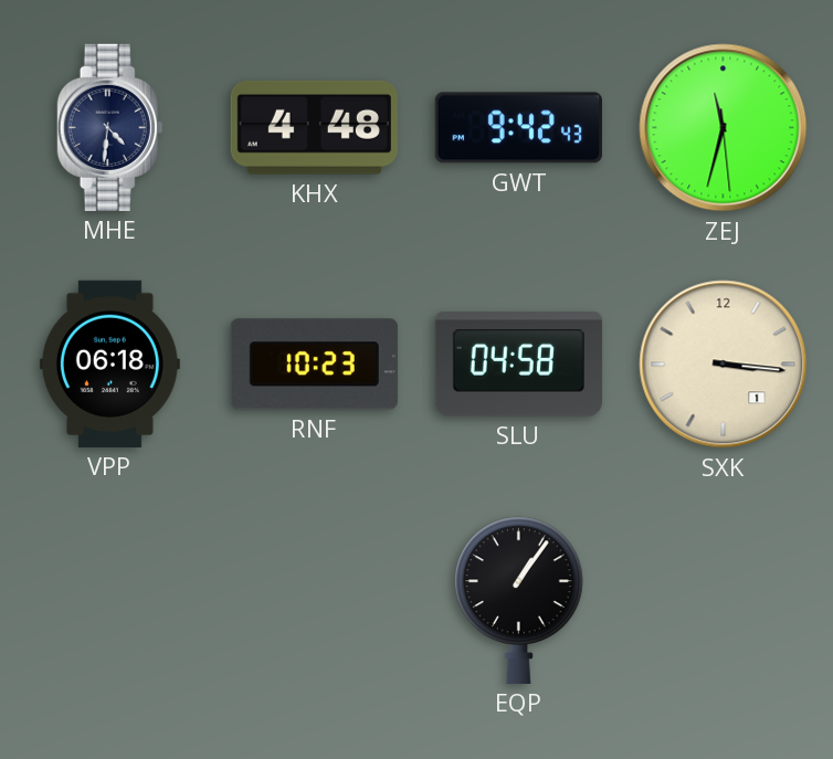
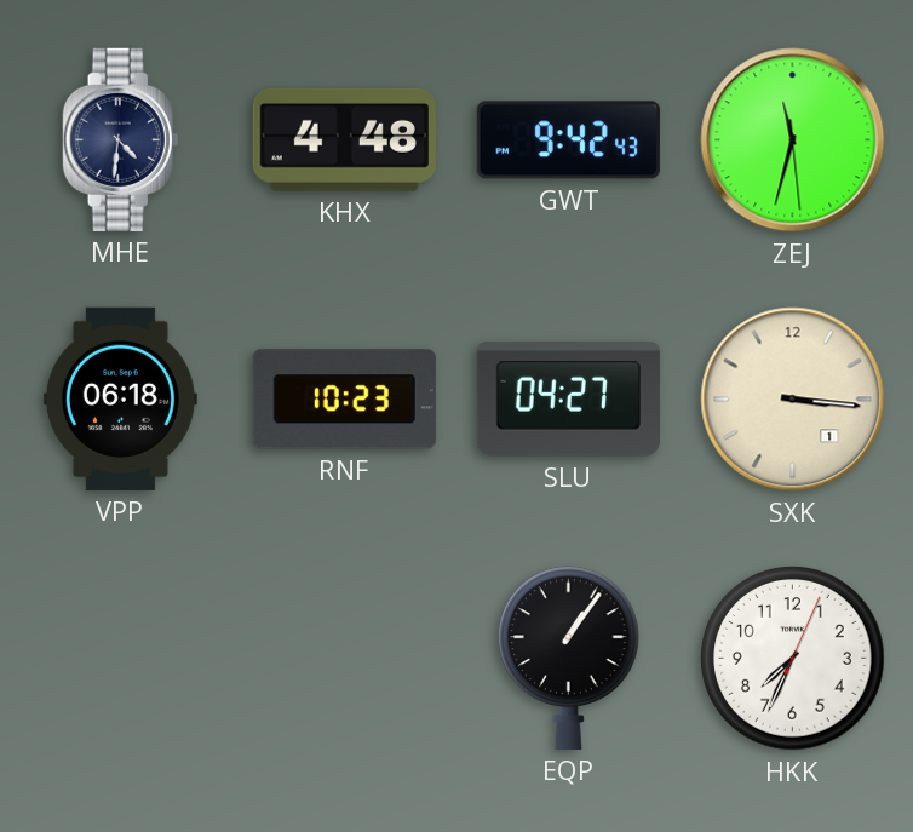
SLU: 04:58 -> 04:27
HKK: none -> 7:34
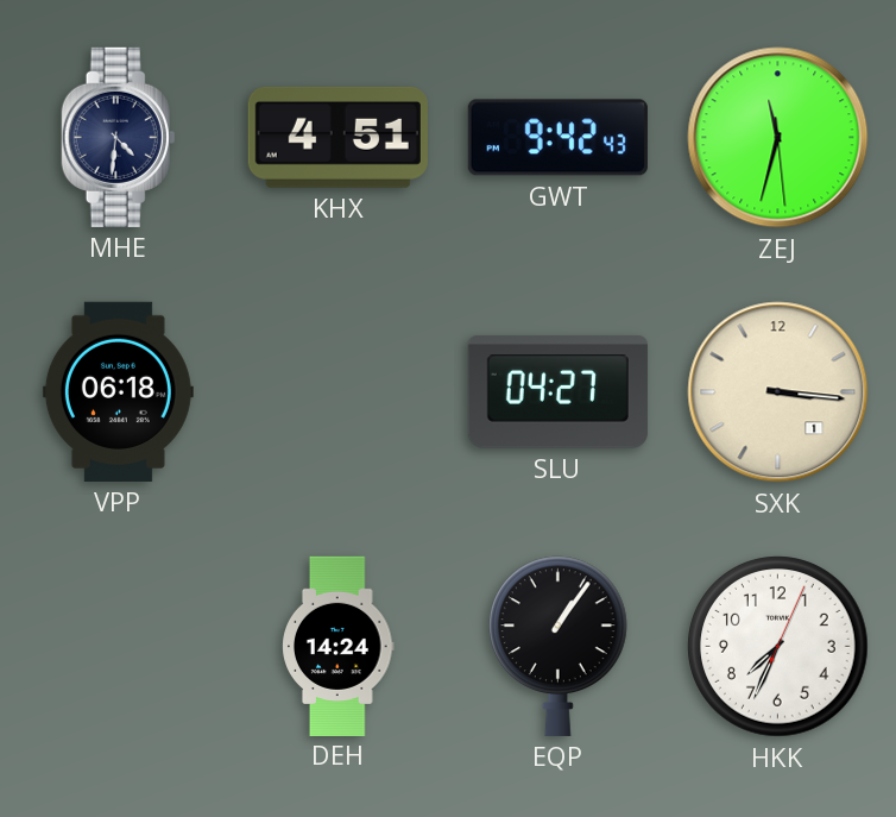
KHX: 4:48 -> 4:51
RNF: 10:23 -> none
DEH: none -> 14:24
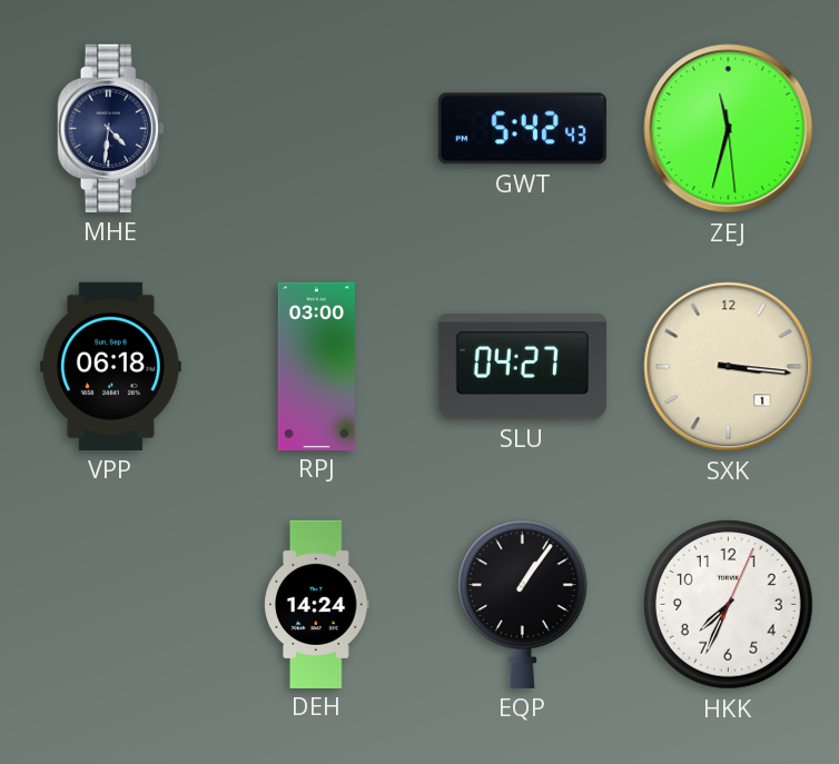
KHX: 4:51 -> none
GWT: 9:42 -> 5:42
RPJ: none -> 03:00
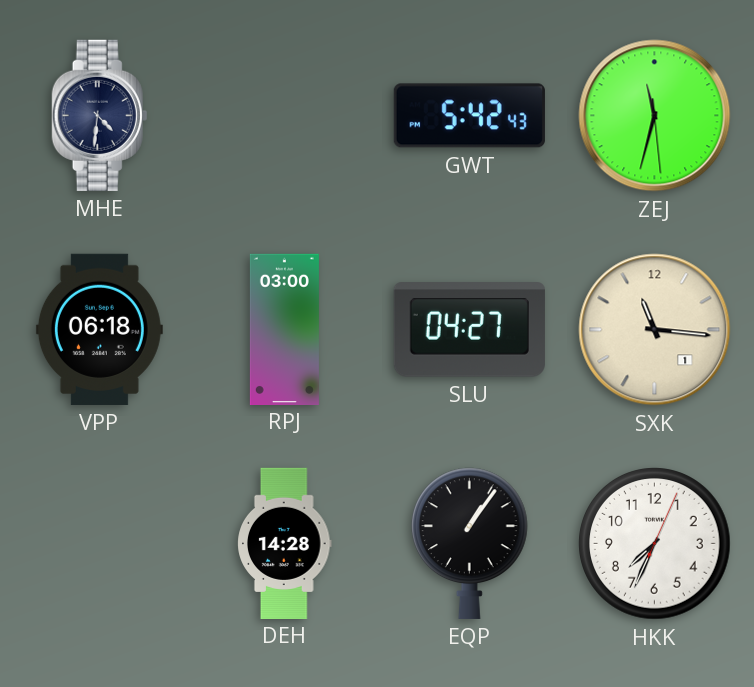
SXK: 3:16 -> 11:16
DEH: 14:24 -> 14:28
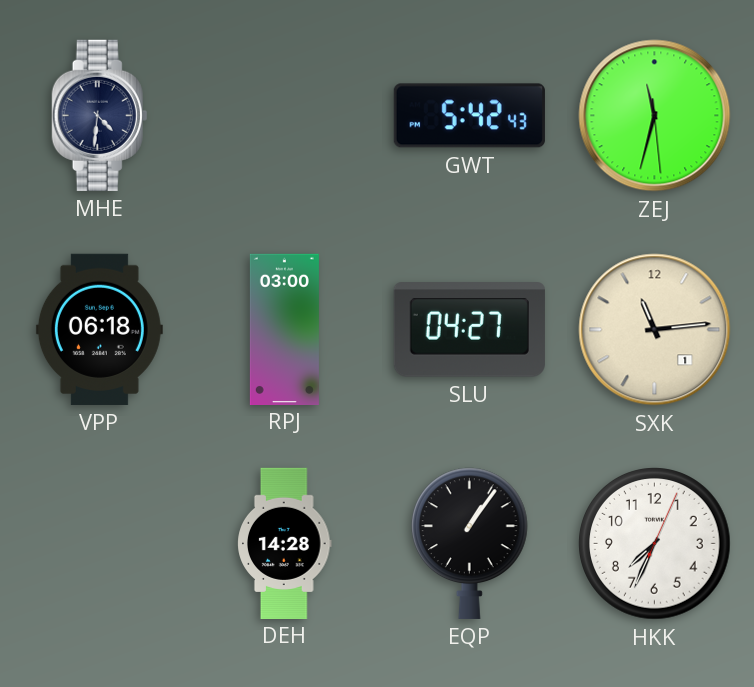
SXK: 11:16 -> 11:14
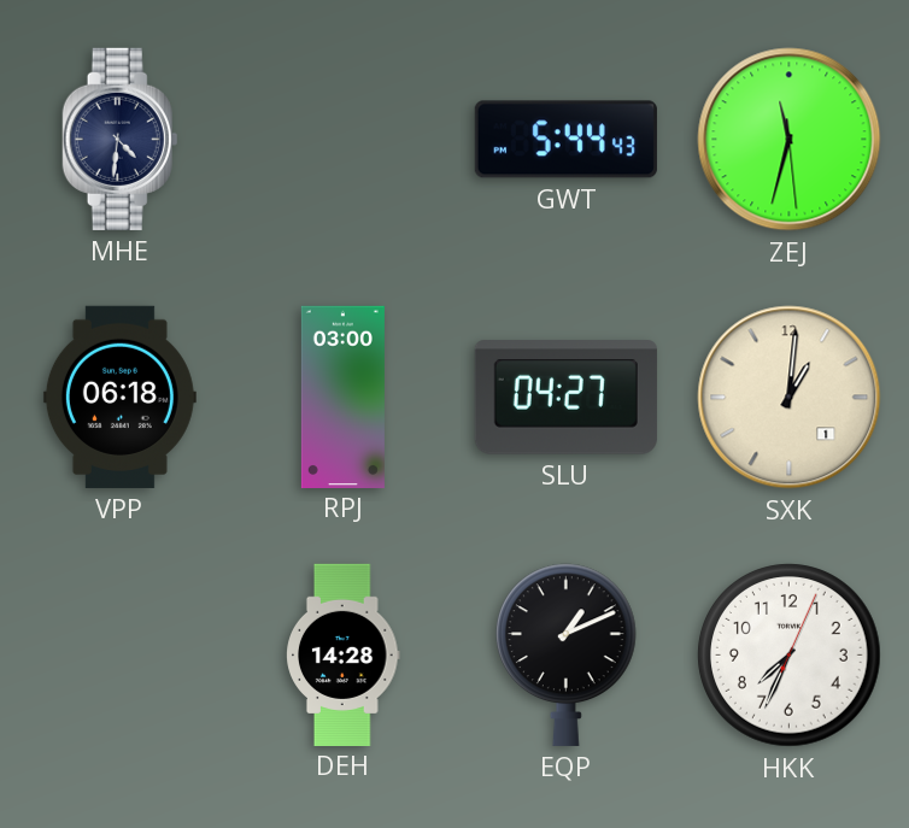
GWT: 5:42 -> 5:44
SXK: 11:14 -> 1:01
EQP: 1:06 -> 1:11
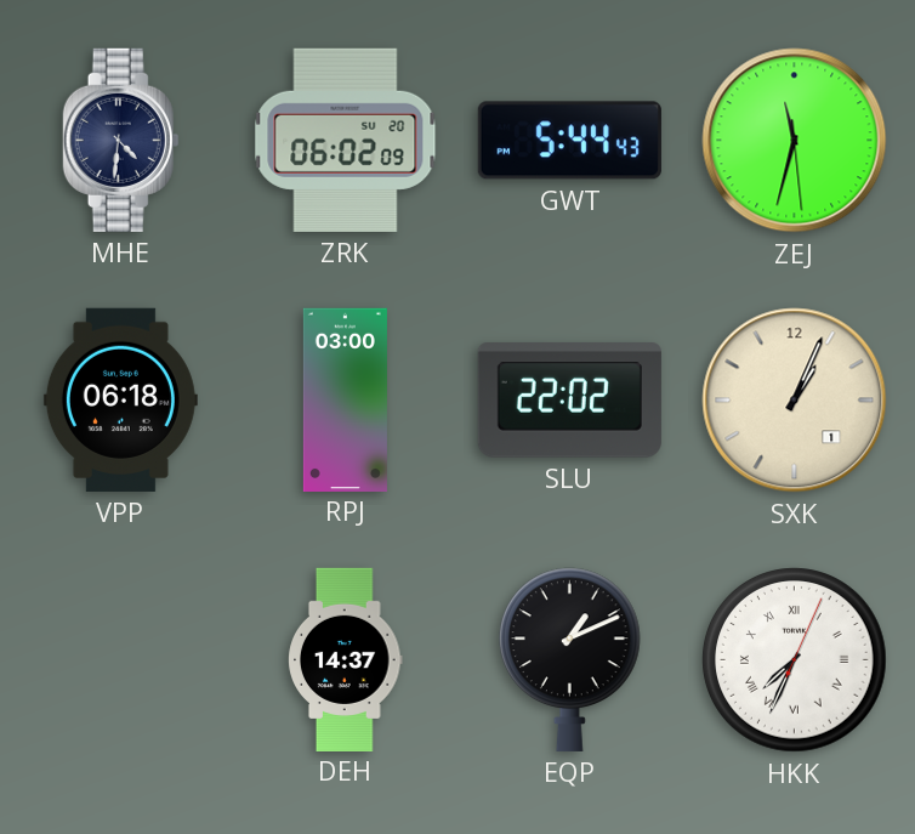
ZRK: none -> 06:02
SLU: 04:27 -> 22:02
SXK: 1:01 -> 1:04
DEH: 14:28 -> 14:37
HKK numerals: Arabic -> Roman
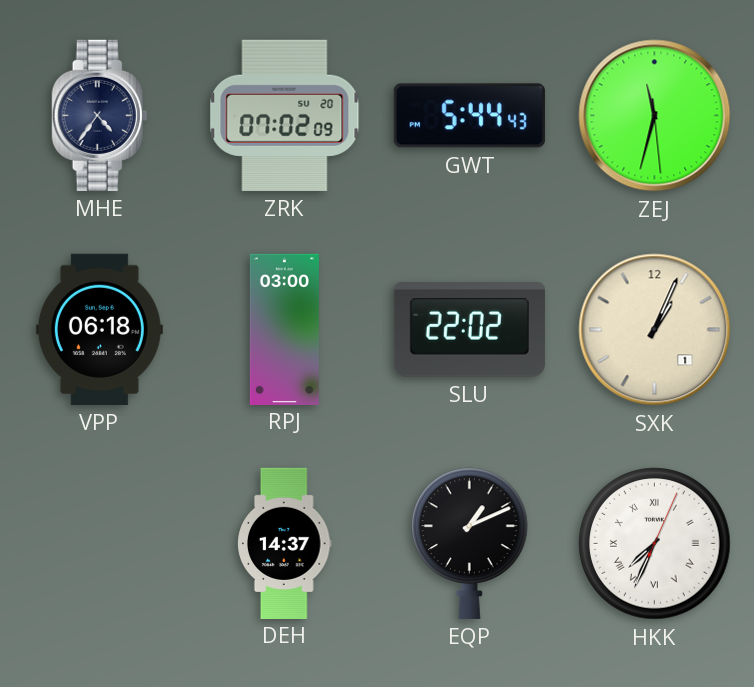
MHE: 4:31 -> 4:36
ZRK: 06:02 -> 07:02
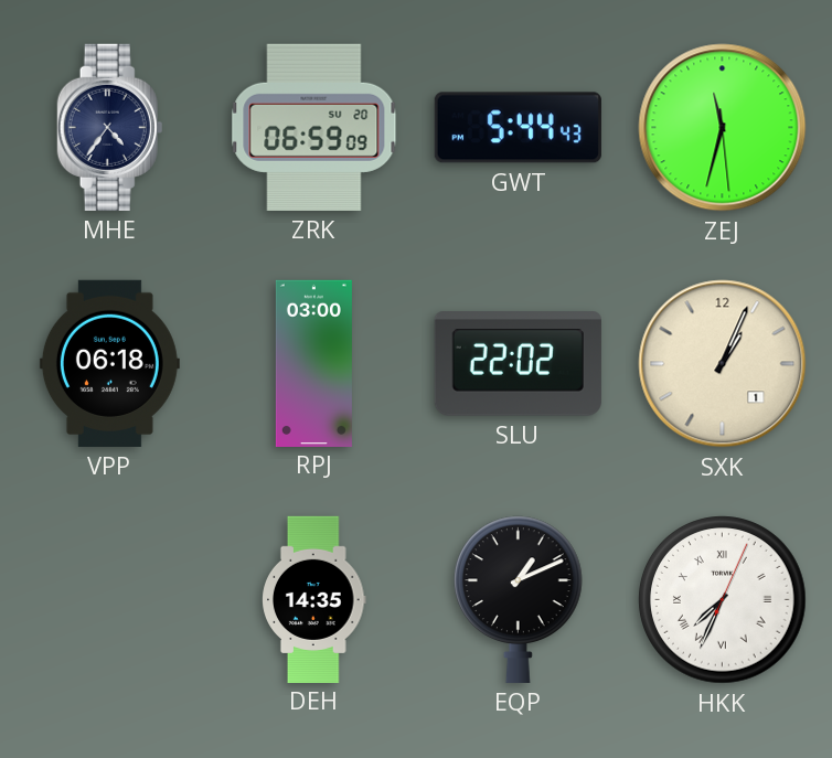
ZRK: 07:02 -> 06:59
DEH: 14:37 -> 14:35
